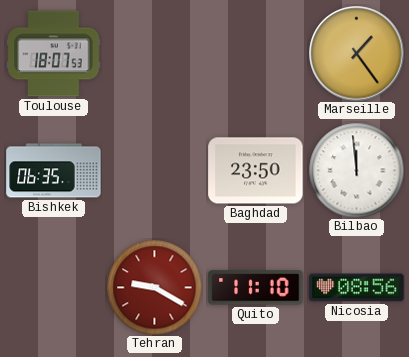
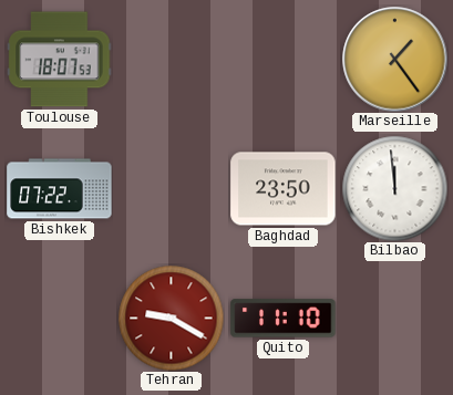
Bishkek: 06:35 -> 07:22
Nicosia: 08:56 -> none
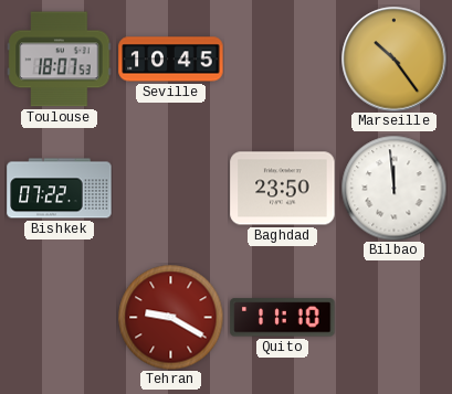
Seville: none -> 10:45
Marseille: 1:24 -> 10:24
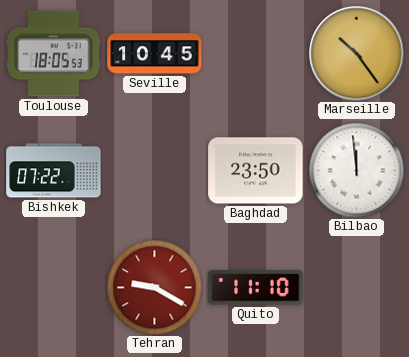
Toulouse: 18:07 -> 18:05
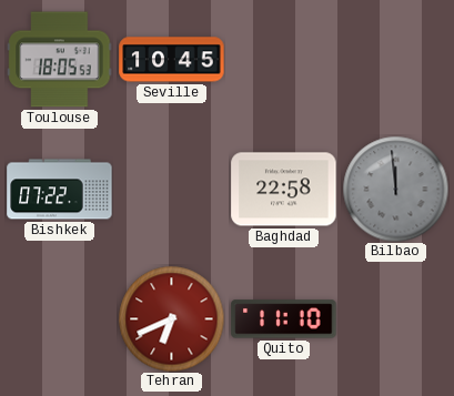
Marseille: 10:24 -> none
Baghdad: 23:50 -> 22:58
Bilbao dial: white -> grey
Tehran: 9:20 -> 6:41
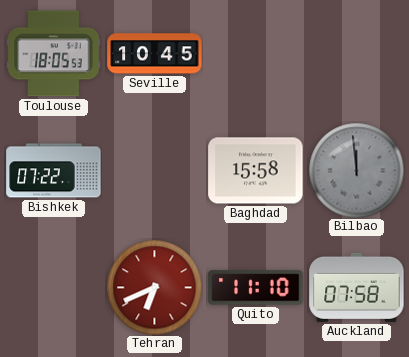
Baghdad: 22:58 -> 15:58
Auckland: none -> 07:58
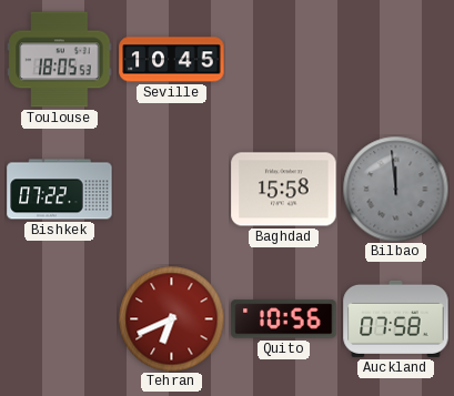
Quito: 11:10 -> 10:56
